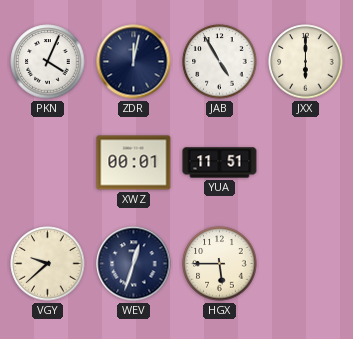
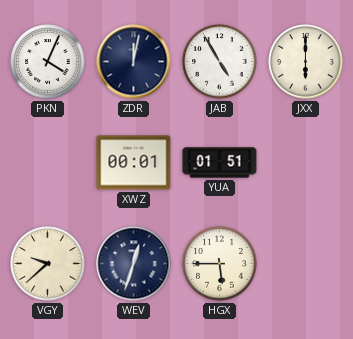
YUA: 11:51 -> 01:51
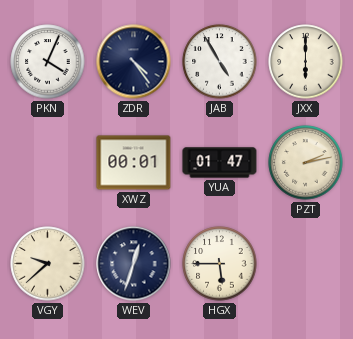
ZDR: 12:02 -> 4:24
YUA: 01:51 -> 01:47
PZT: none -> 2:13
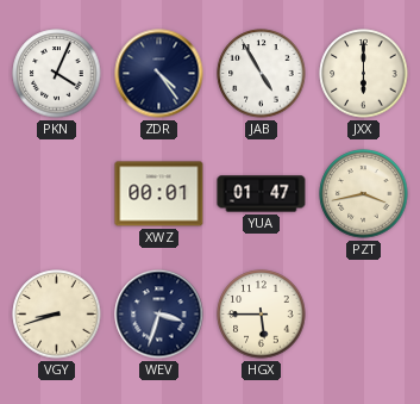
PZT: 2:13 -> 3:43
VGY: 9:38 -> 8:42
WEV: 12:33 -> 3:33
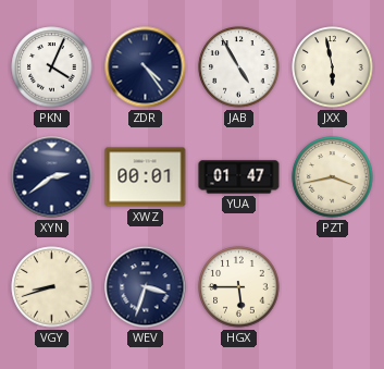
JXX: 6:00 -> 5:58
XYN: none -> 2:39
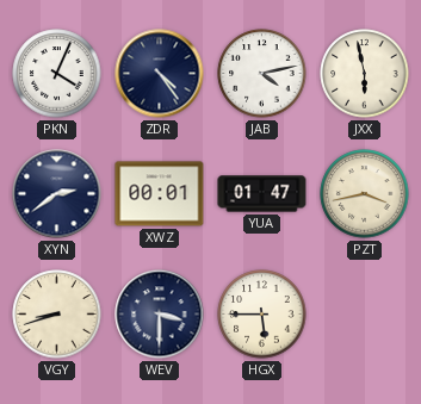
JAB: 4:55 -> 4:13
WEV: 3:33 -> 3:30
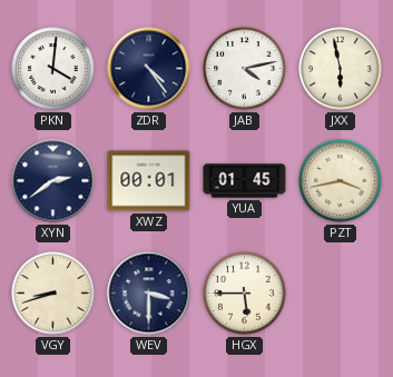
PKN: 4:04 -> 4:01
YUA: 01:47 -> 01:45
